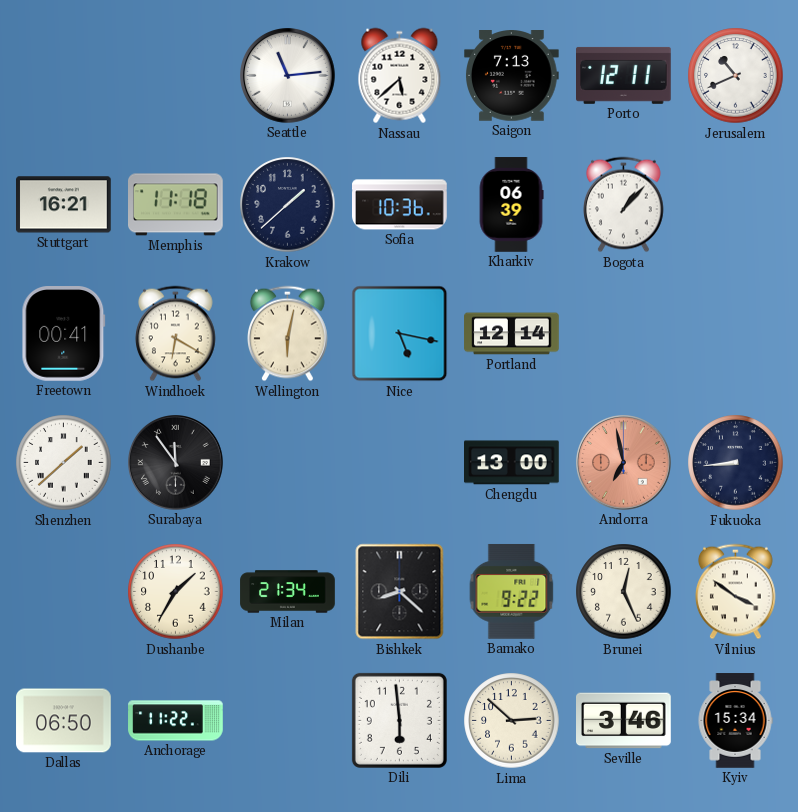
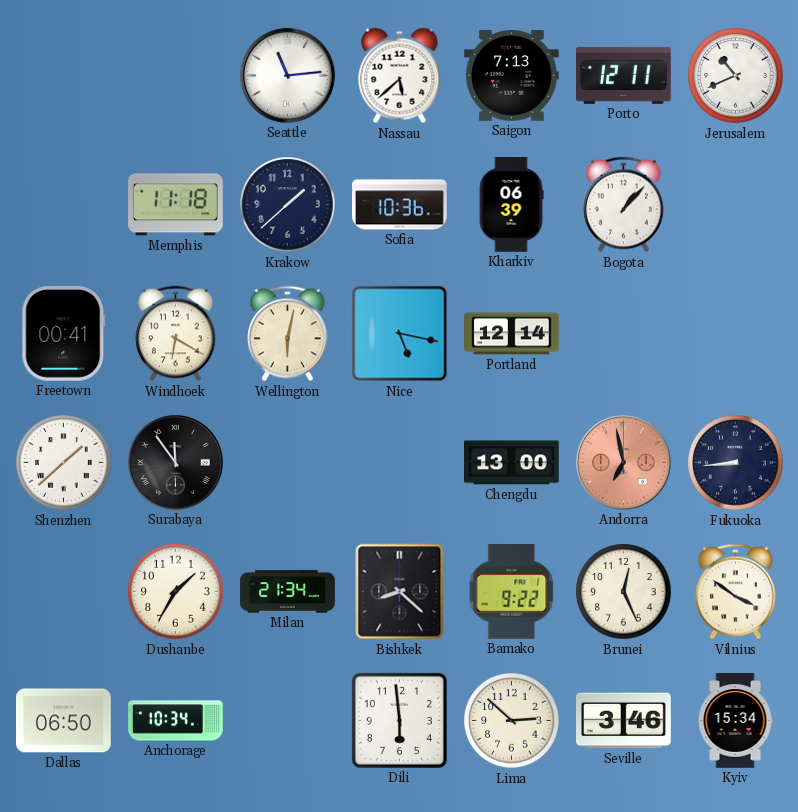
Stuttgart: 16:21 -> none
Anchorage: 11:22 -> 10:34
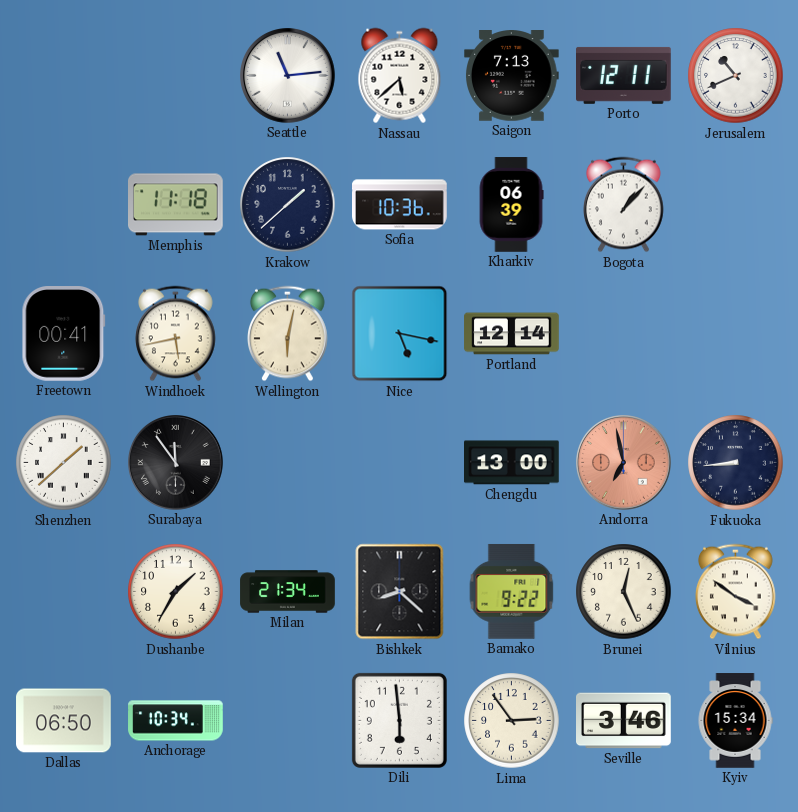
Windhoek: 6:20 -> 5:43
Lima: 2:52 -> 2:54
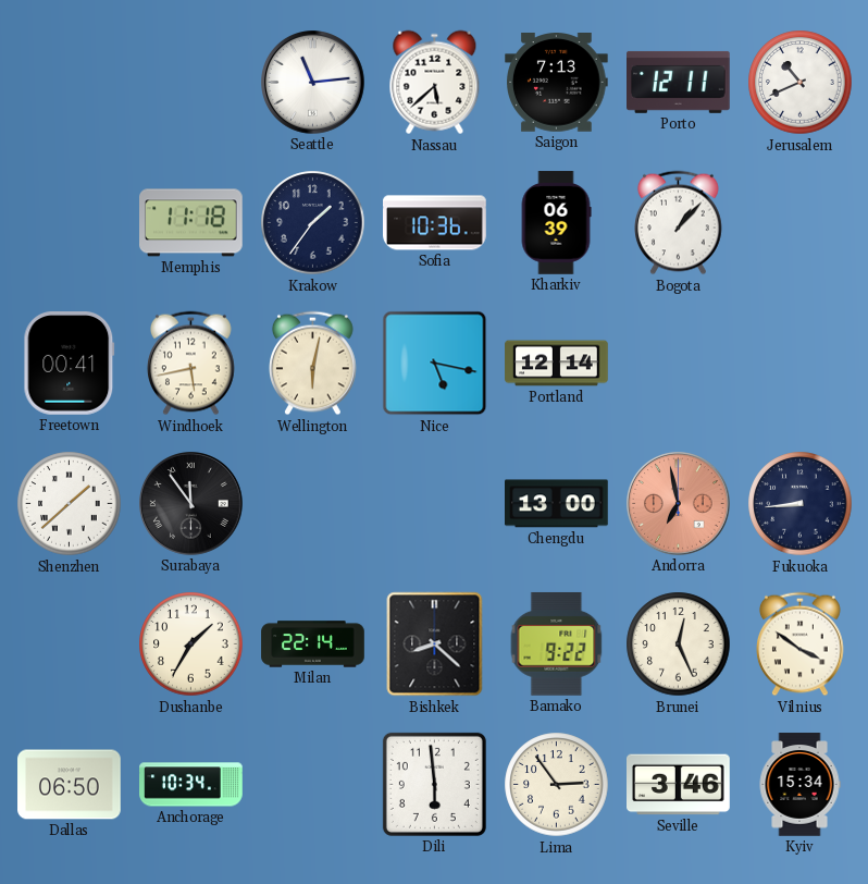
Krakow: 1:38 -> 1:36
Milan: 21:34 -> 22:14
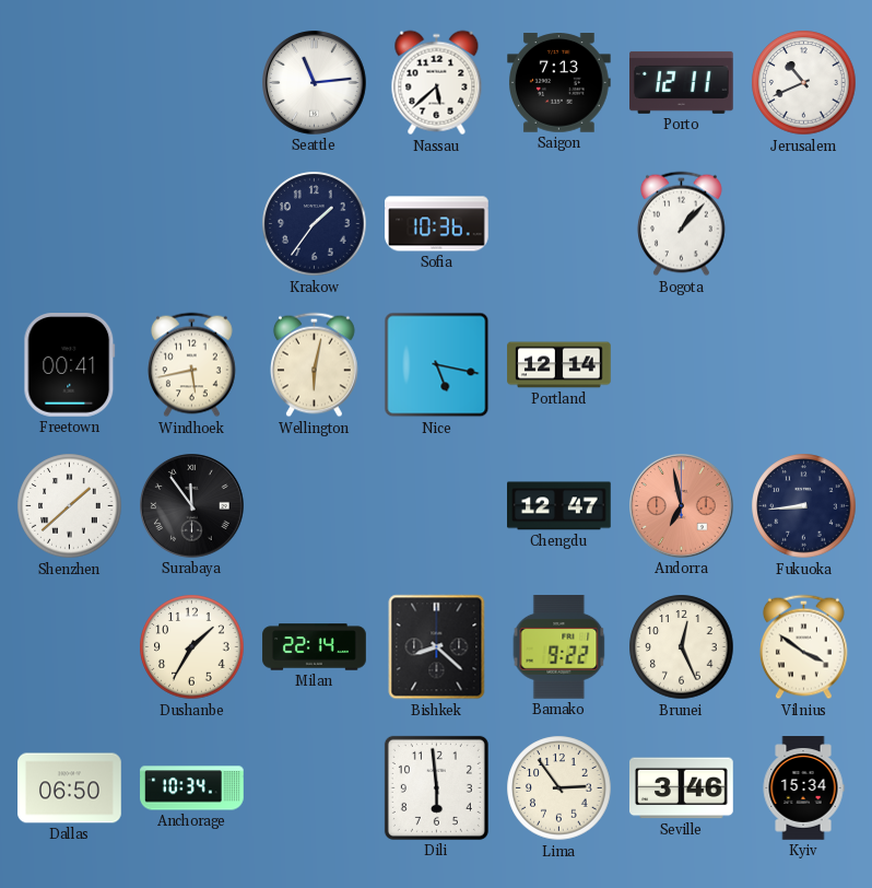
Memphis: 11:18 -> none
Kharkiv: 06:39 -> none
Chengdu: 13:00 -> 12:47
